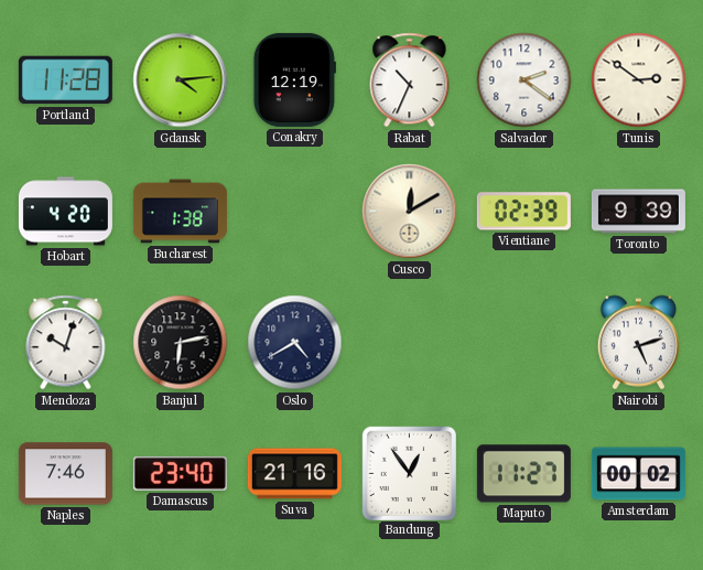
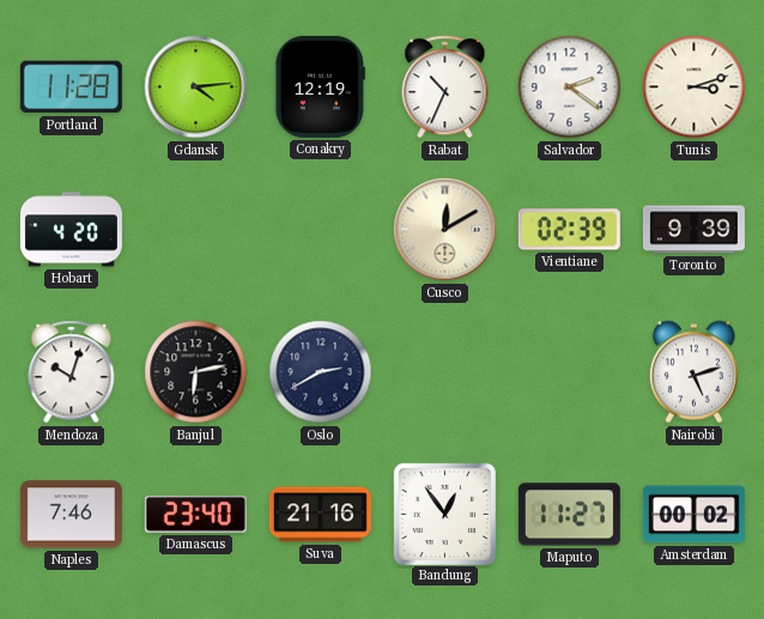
Tunis: 2:51 -> 3:12
Bucharest: 1:38 -> none
Oslo: 4:40 -> 2:40
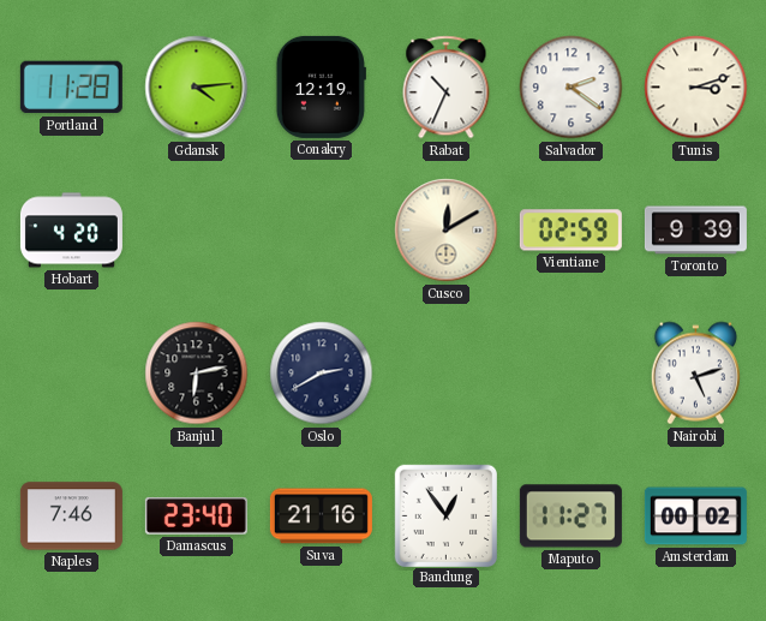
Vientiane: 02:39 -> 02:59
Mendoza: 10:03 -> none
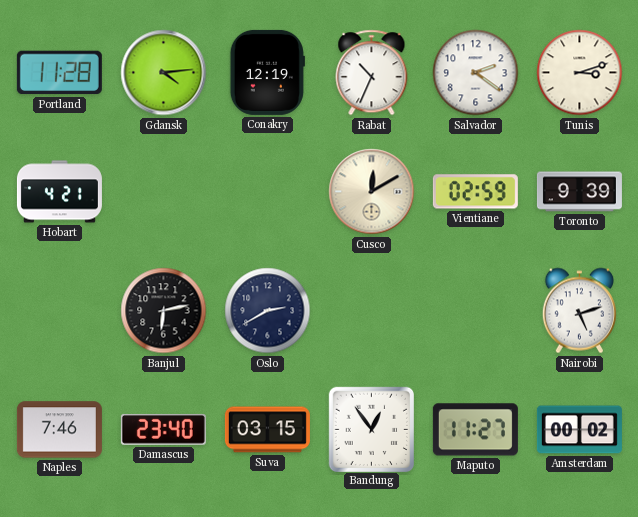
Hobart: 4:20 -> 4:21
Suva: 21:16 -> 03:15
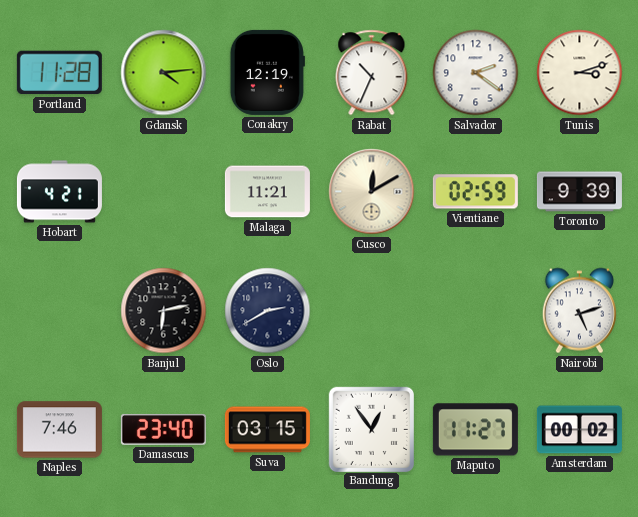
Malaga: none -> 11:21
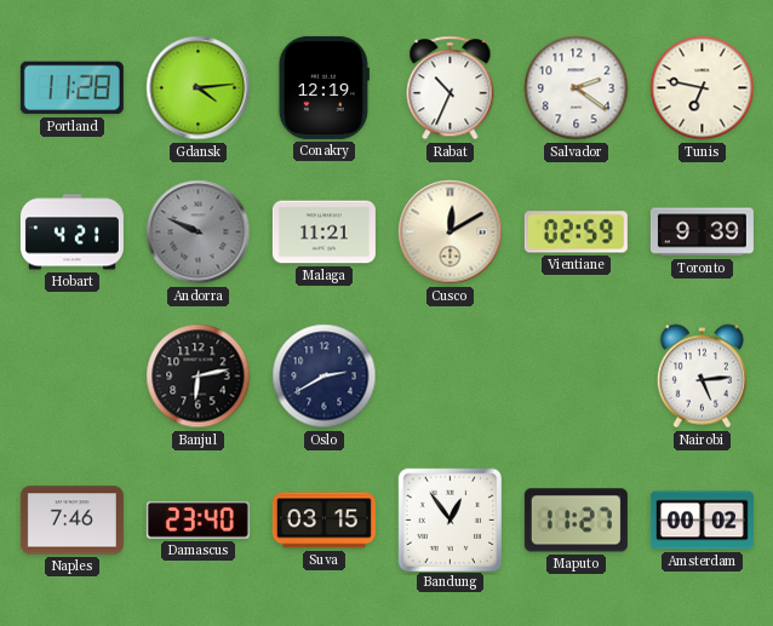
Tunis: 3:12 -> 6:47
Andorra: none -> 9:49
Nairobi: 5:12 -> 5:14
